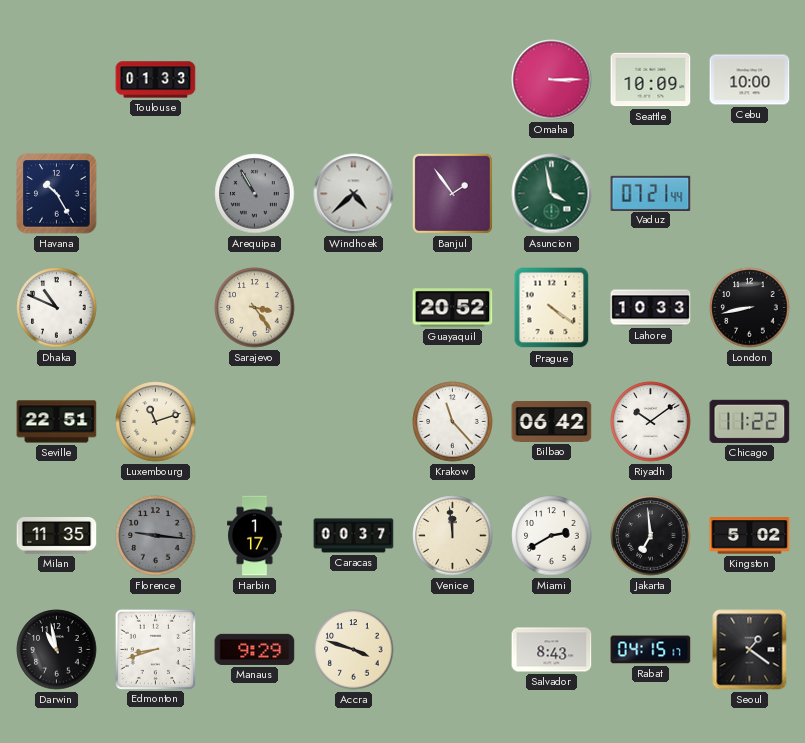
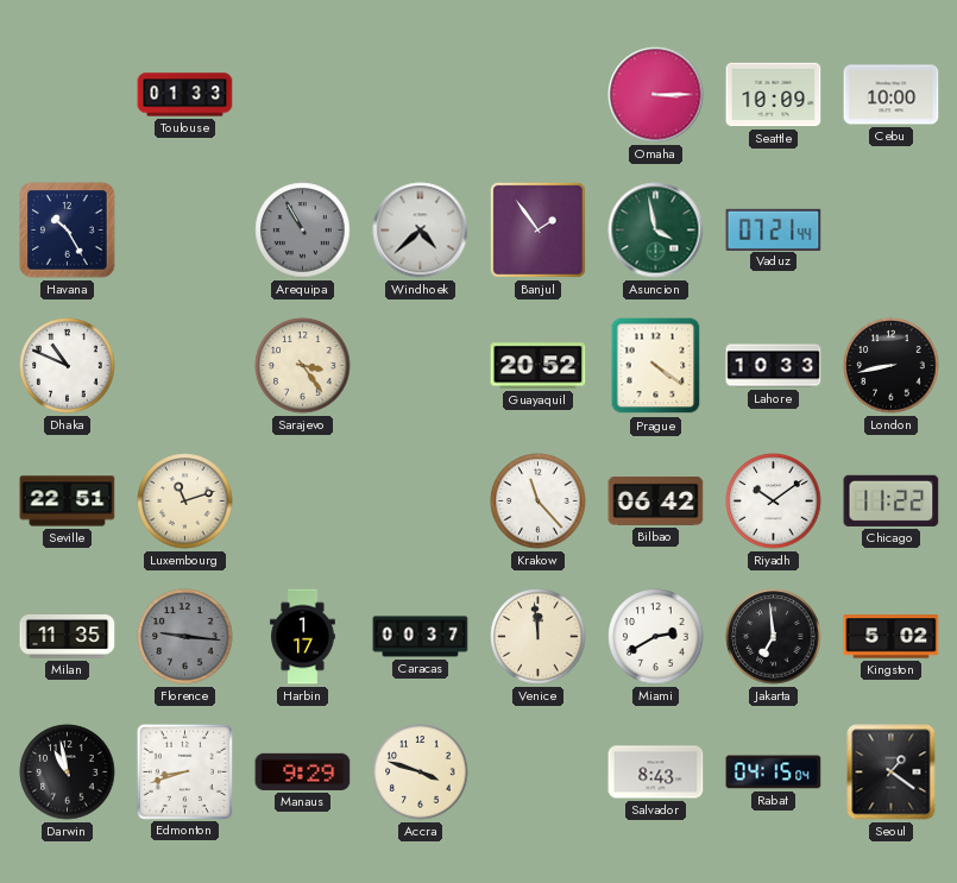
Rabat: 04:15:17 -> 04:15:04
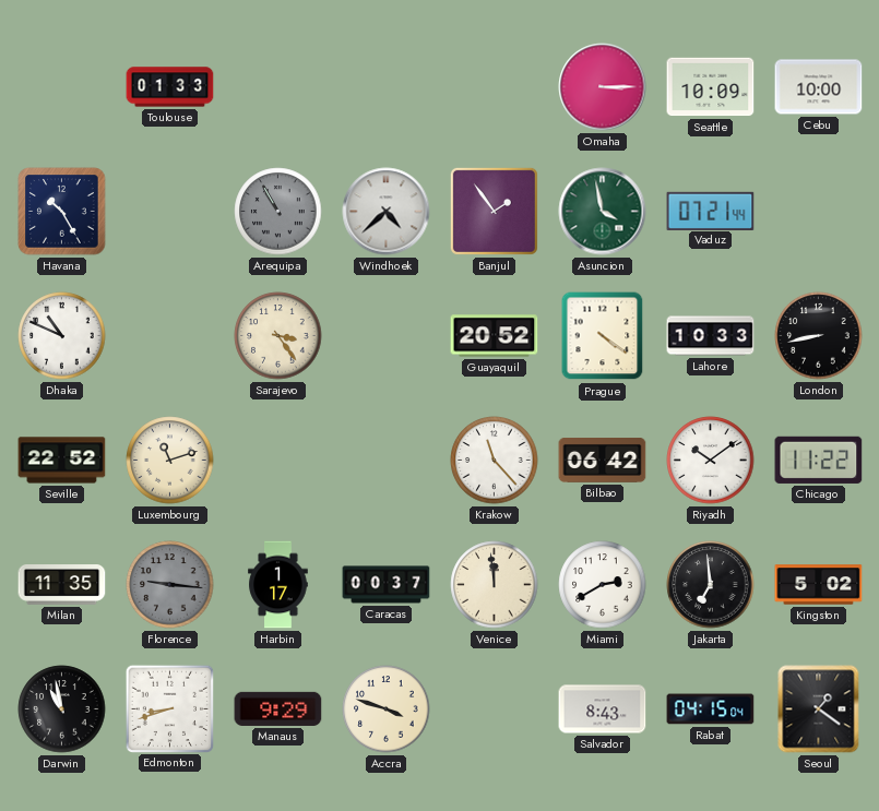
Seville: 22:51 -> 22:52
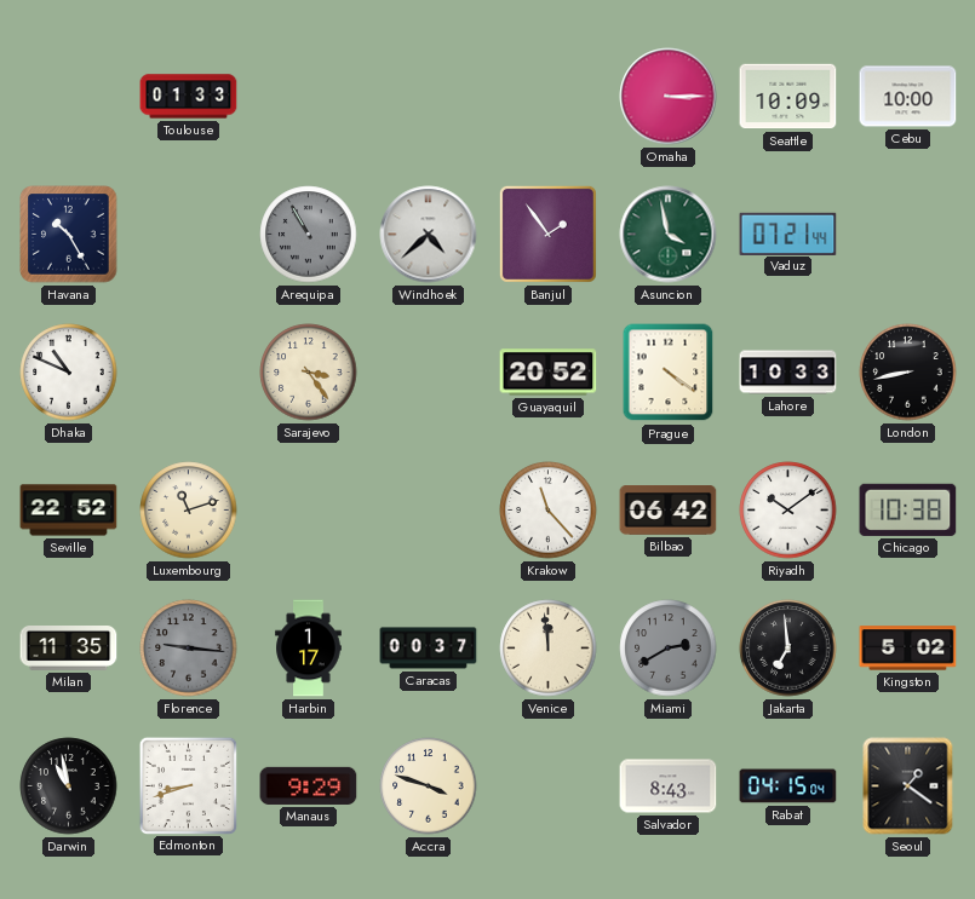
Chicago: 11:22 -> 10:38
Miami dial: white -> grey
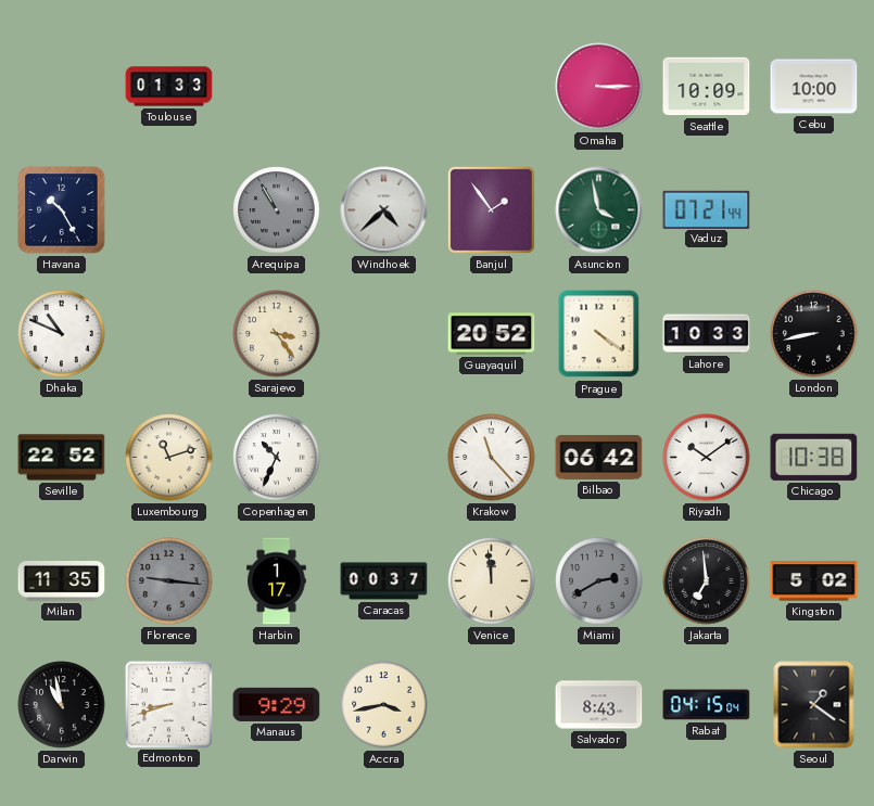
Copenhagen: none -> 10:34
Accra: 3:48 -> 3:43
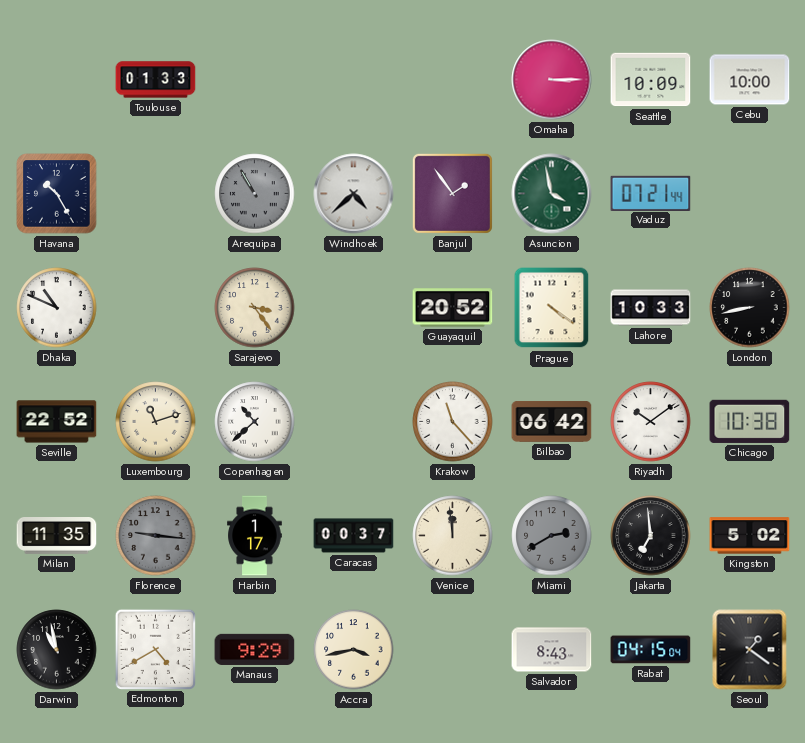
Copenhagen: 10:34 -> 10:38
Edmonton: 8:42 -> 4:40
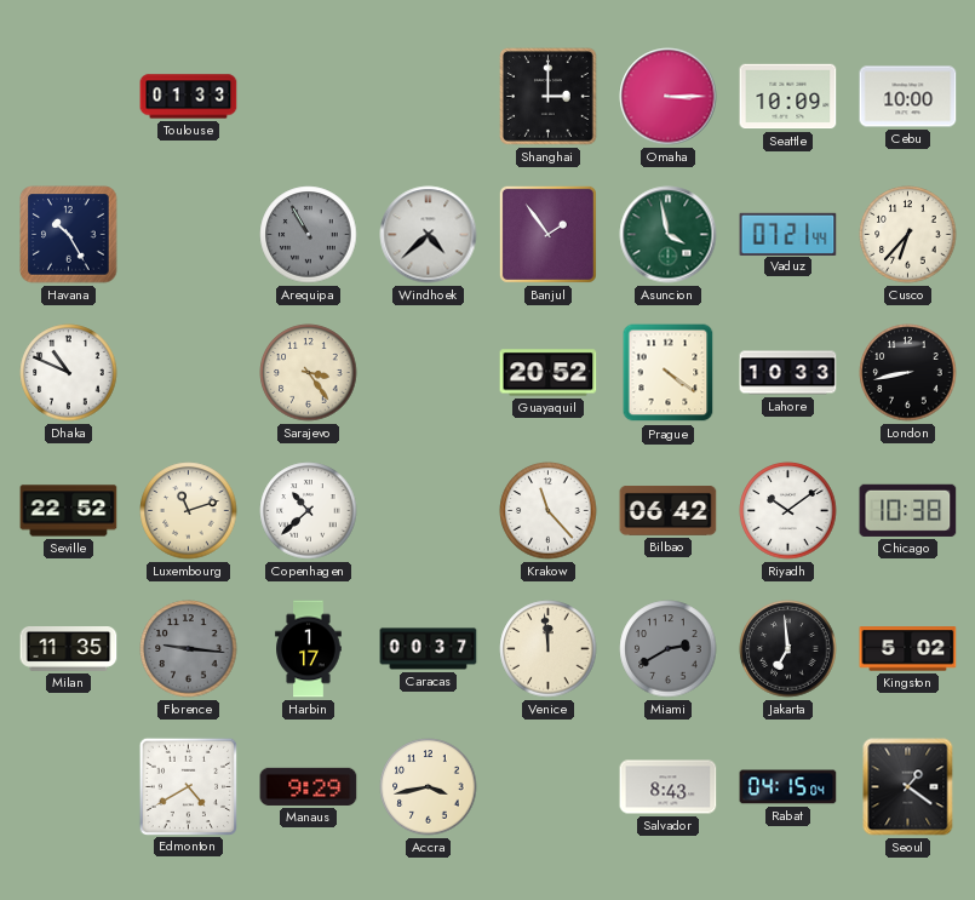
Shanghai: none -> 3:00
Cusco: none -> 6:37
Darwin: 10:58 -> none
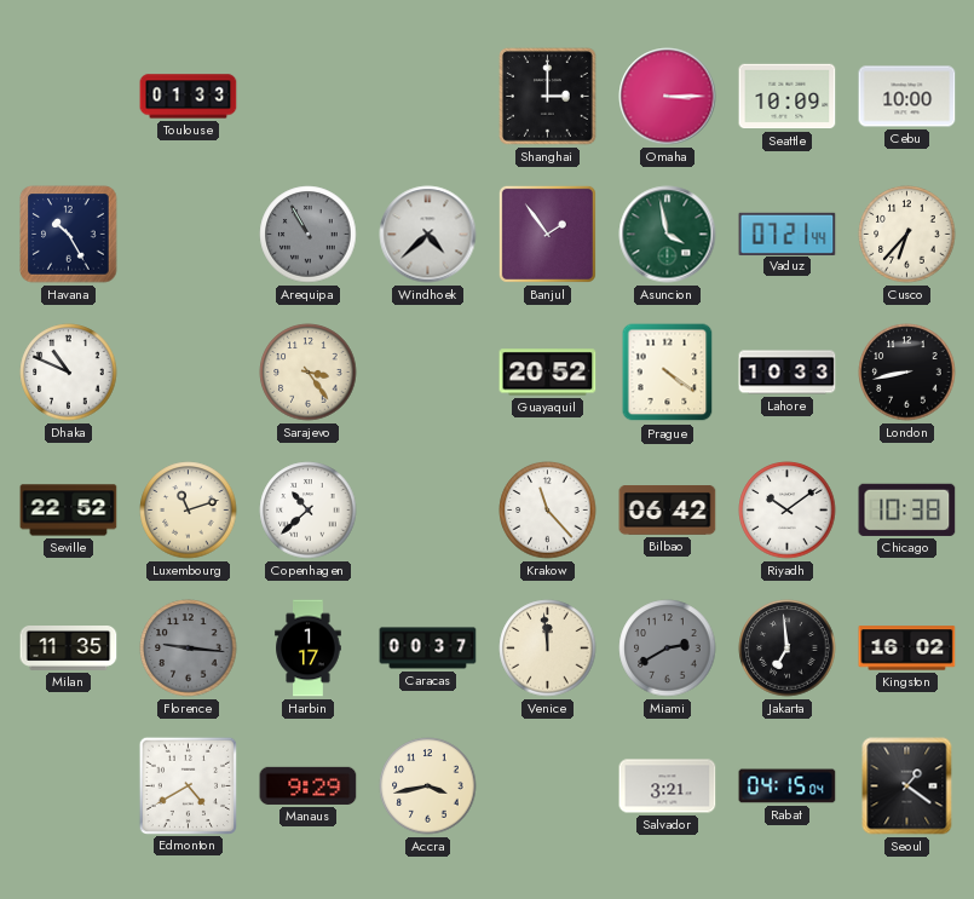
Kingston: 5:02 -> 16:02
Salvador: 8:43 -> 3:21
